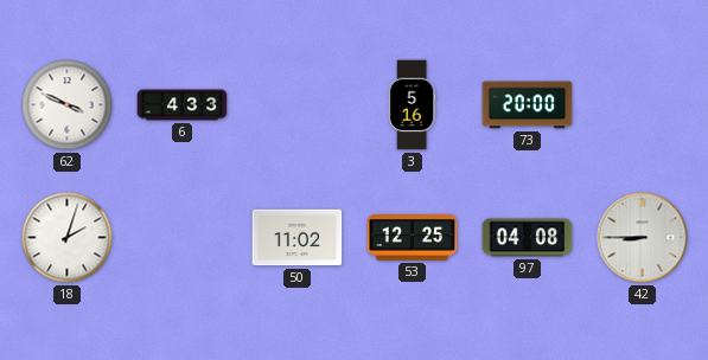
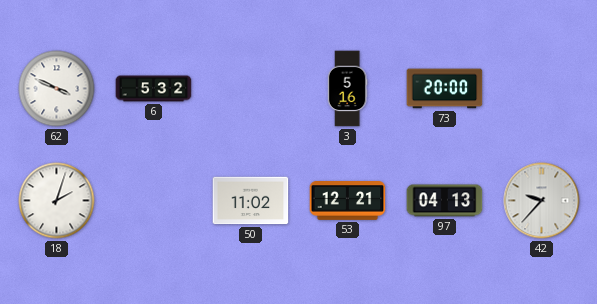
6: 4:33 -> 5:32
53: 12:25 -> 12:21
97: 04:08 -> 04:13
42: 8:45 -> 9:37
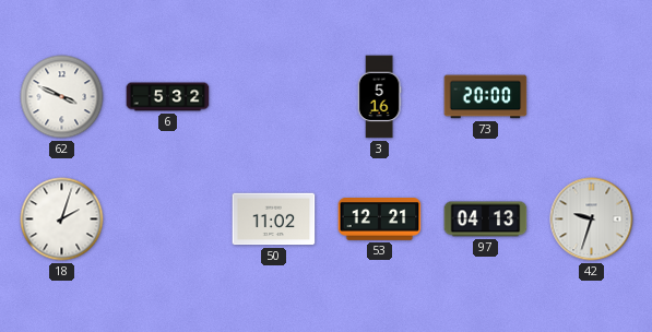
42: 9:37 -> 9:33
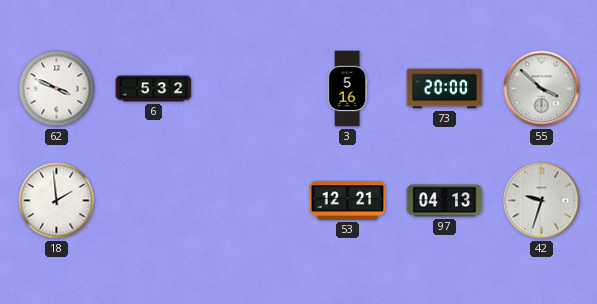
55: none -> 3:52
18: 2:03 -> 1:59
50: 11:02 -> none
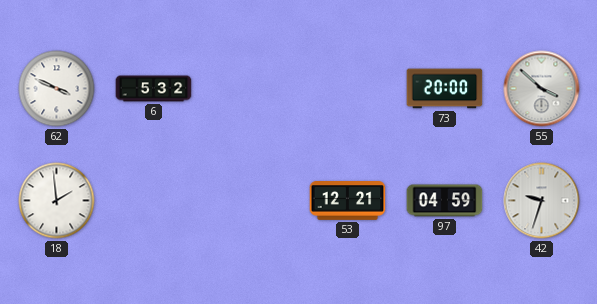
3: 5:16 -> none
97: 04:13 -> 04:59
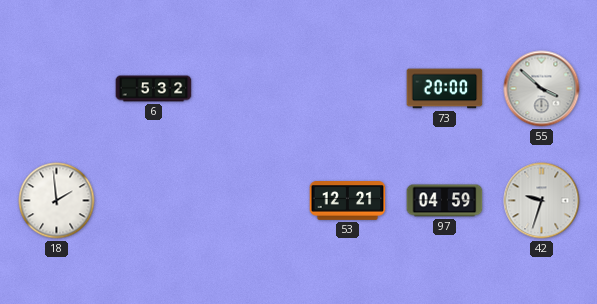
62: 3:49 -> none
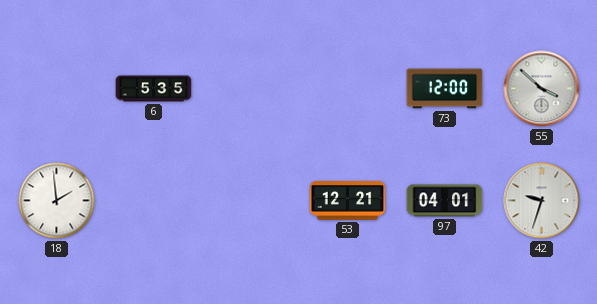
6: 5:32 -> 5:35
73: 20:00 -> 12:00
97: 04:59 -> 04:01
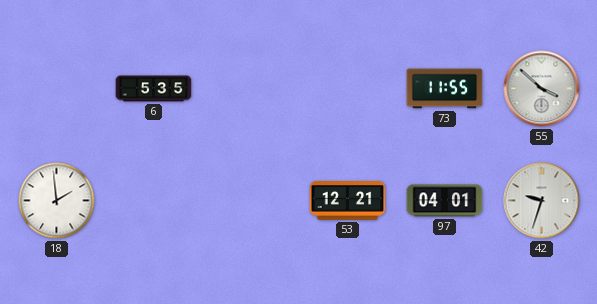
73: 12:00 -> 11:55
